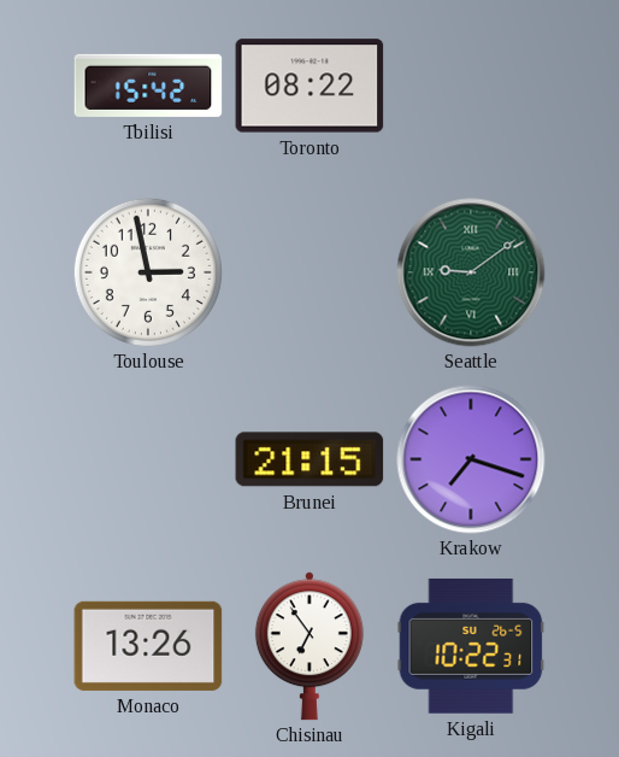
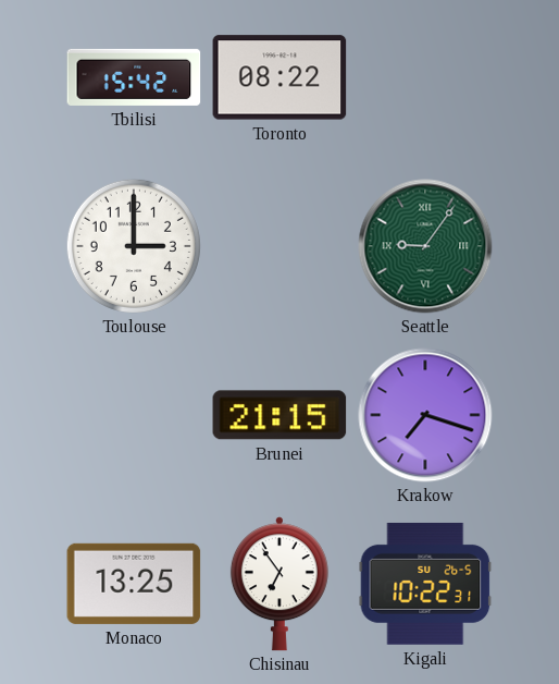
Toulouse: 2:58 -> 3:00
Seattle: 9:09 -> 9:06
Monaco: 13:26 -> 13:25
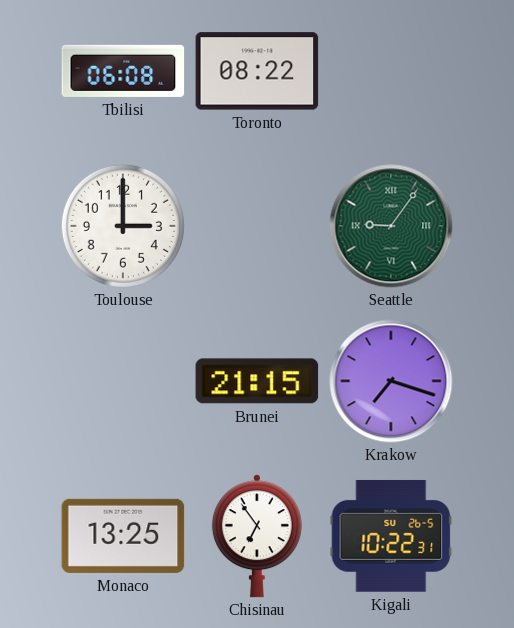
Tbilisi: 15:42 -> 06:08
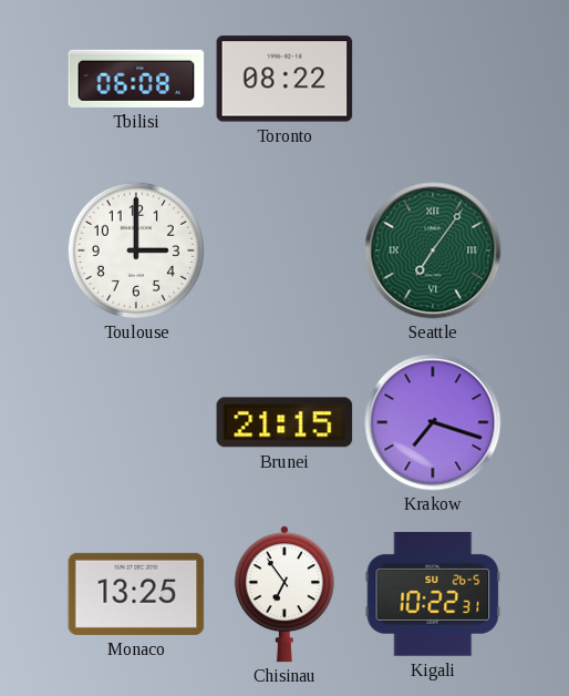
Seattle: 9:06 -> 7:06
